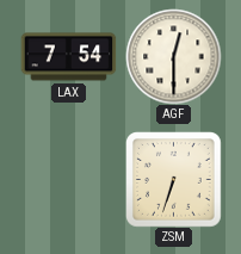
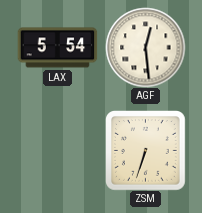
LAX: 7:54 -> 5:54
AGF: 12:30 -> 12:29
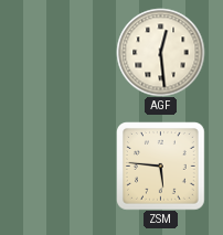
LAX: 5:54 -> none
ZSM: 6:33 -> 5:46
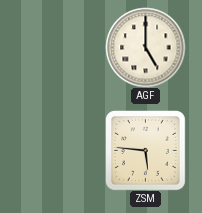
AGF: 12:29 -> 5:00
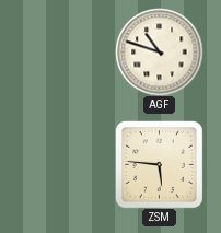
AGF: 5:00 -> 10:48
